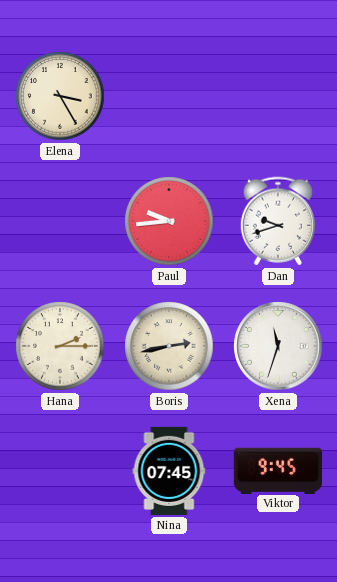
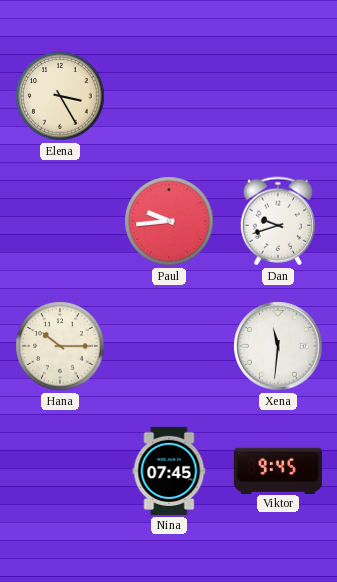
Hana: 2:15 -> 10:15
Boris: 2:43 -> none
Xena: 11:33 -> 11:31
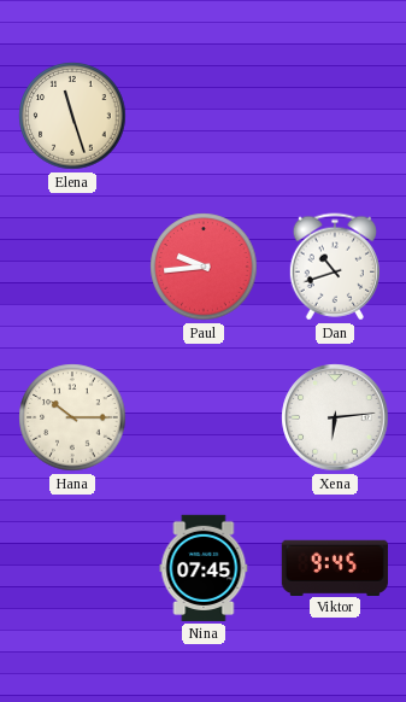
Elena: 3:25 -> 11:27
Dan: 9:42 -> 10:42
Xena: 11:31 -> 6:14
